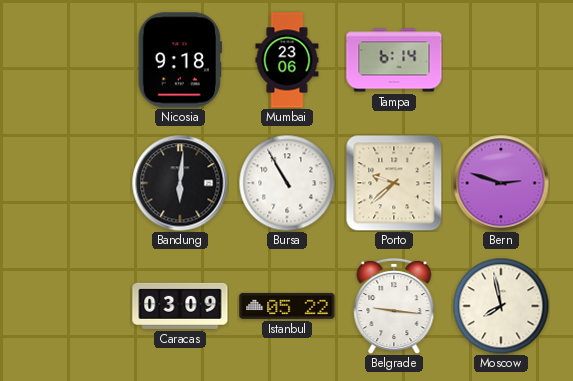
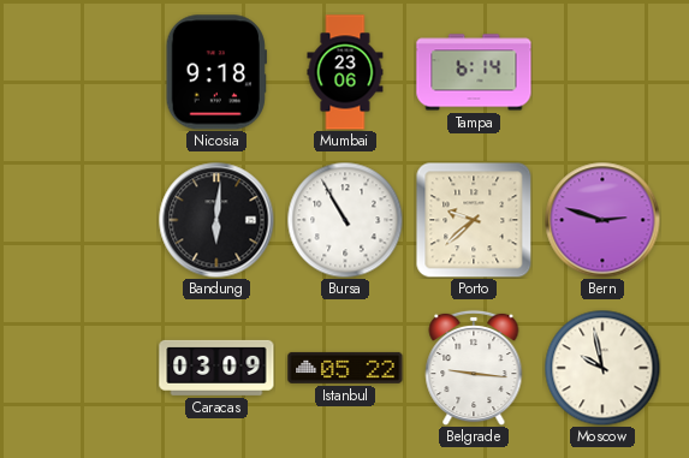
Moscow: 7:58 -> 9:58
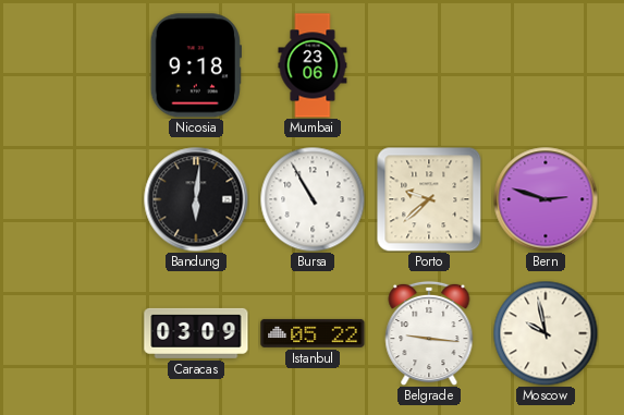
Tampa: 6:14 -> none
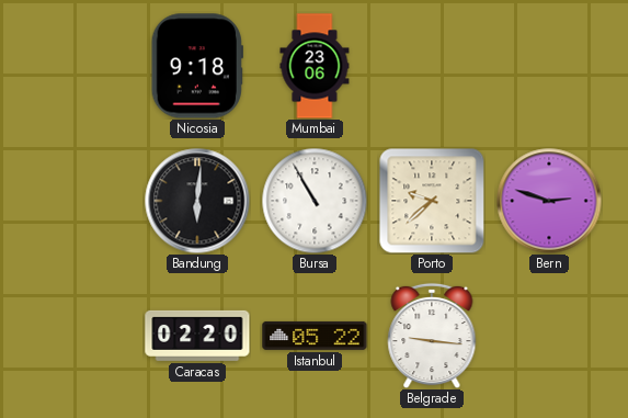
Caracas: 03:09 -> 02:20
Moscow: 9:58 -> none
